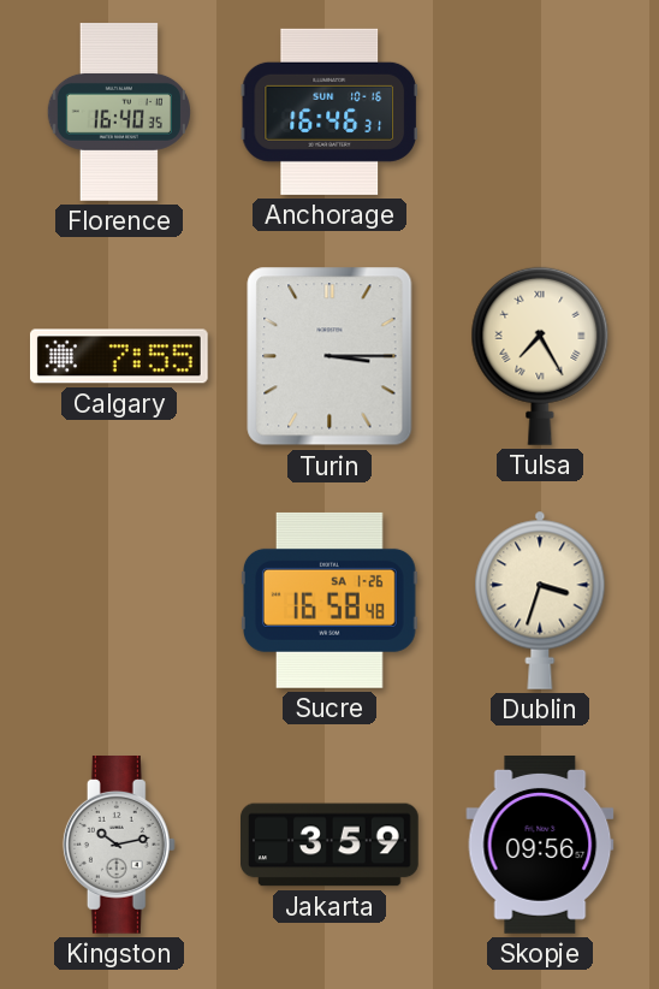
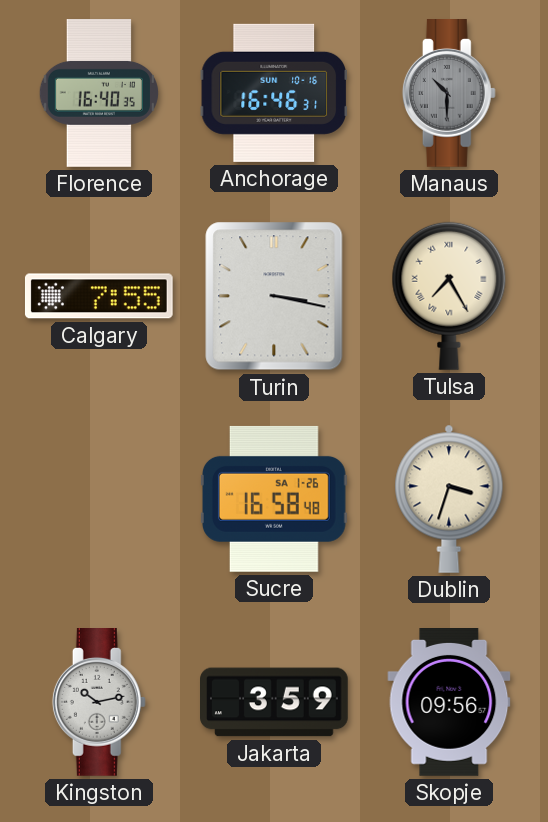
Manaus: none -> 10:30
Turin: 3:15 -> 3:17
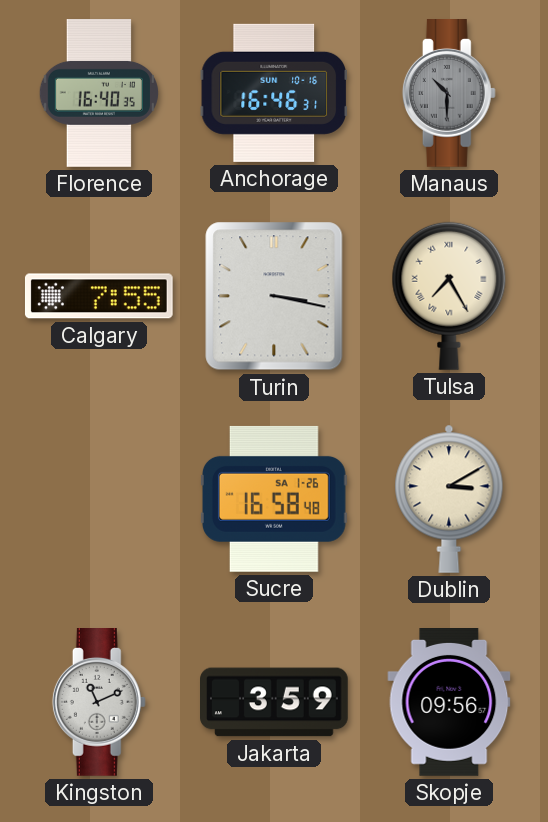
Dublin: 3:33 -> 3:10
Kingston: 10:13 -> 11:11
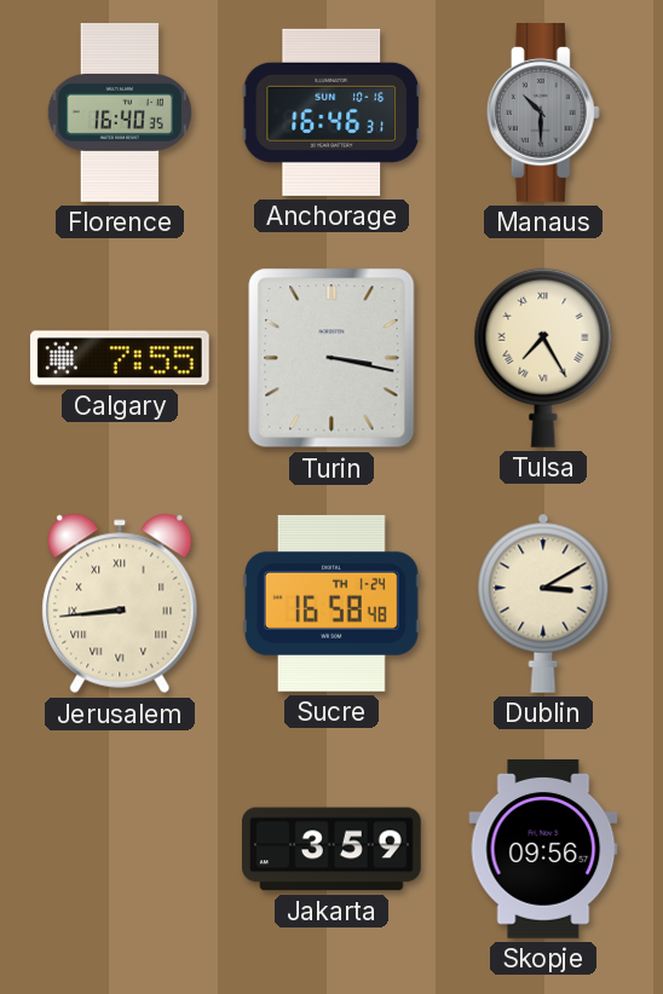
Jerusalem: none -> 8:44
Sucre date: SA 1-26 -> TH 1-24
Kingston: 11:11 -> none
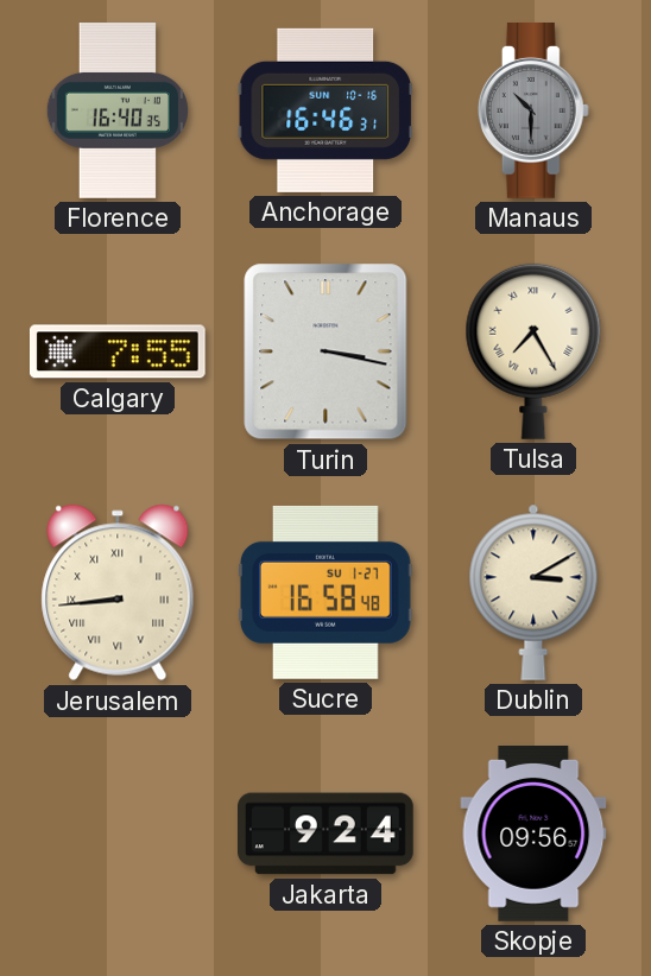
Sucre date: TH 1-24 -> SU 1-27
Jakarta: 3:59 -> 9:24
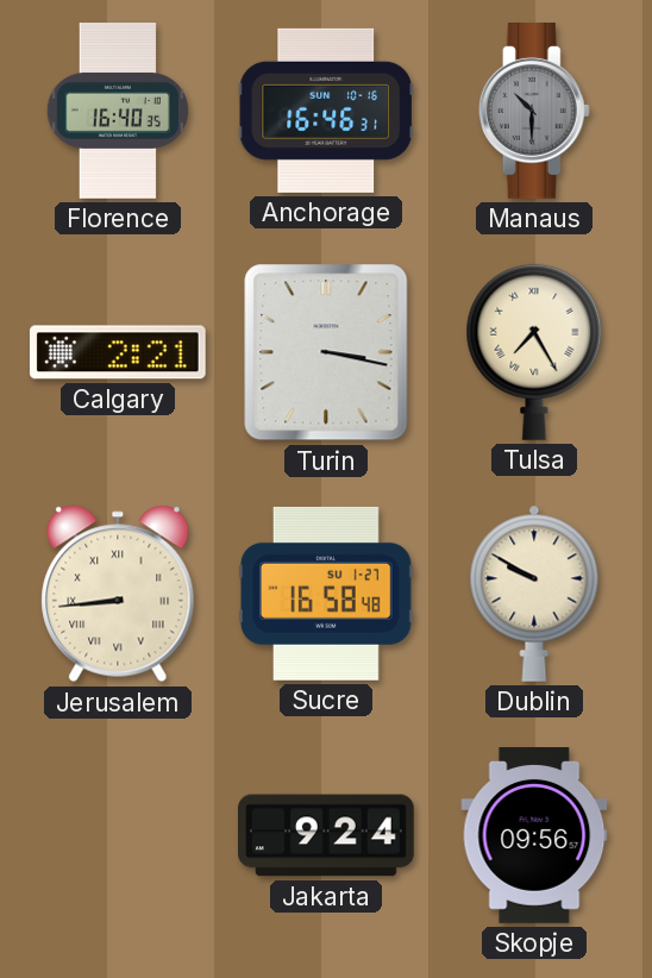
Calgary: 7:55 -> 2:21
Dublin: 3:10 -> 9:50
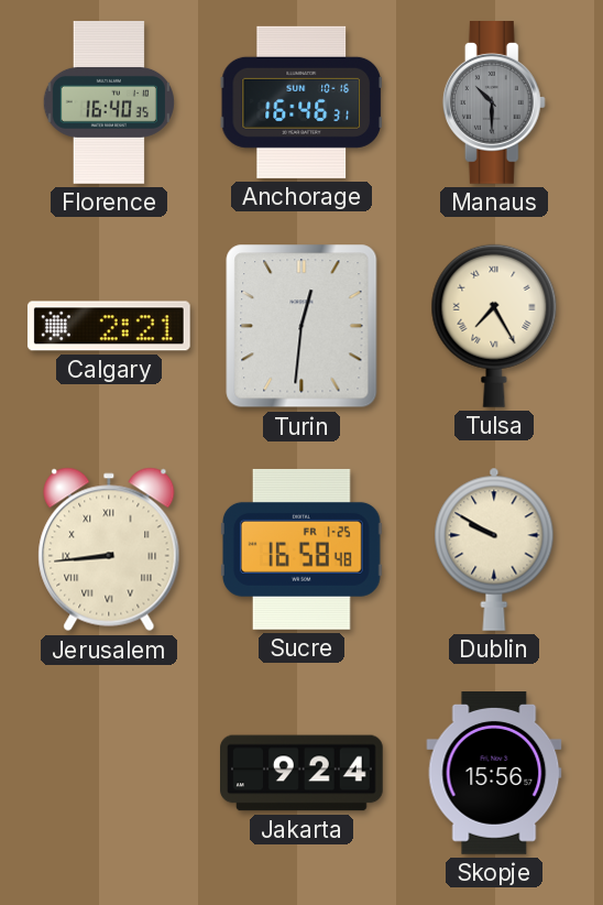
Turin: 3:17 -> 12:31
Sucre date: SU 1-27 -> FR 1-25
Skopje: 09:56 -> 15:56
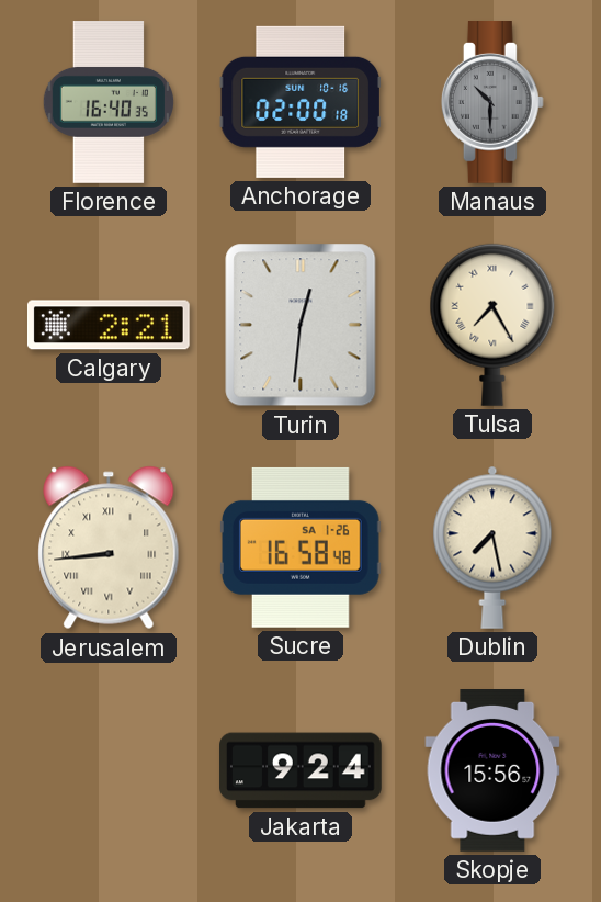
Anchorage: 16:46 -> 02:00
Sucre date: FR 1-25 -> SA 1-26
Dublin: 9:50 -> 7:28
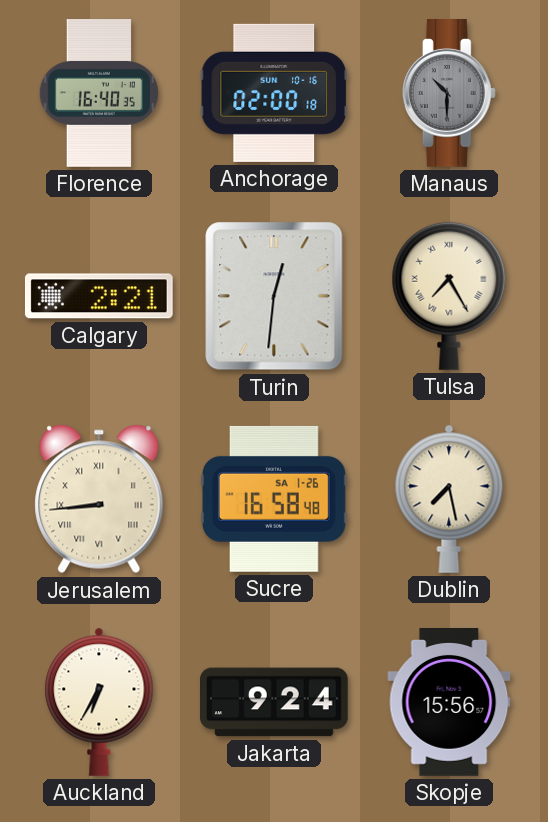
Auckland: none -> 6:35
